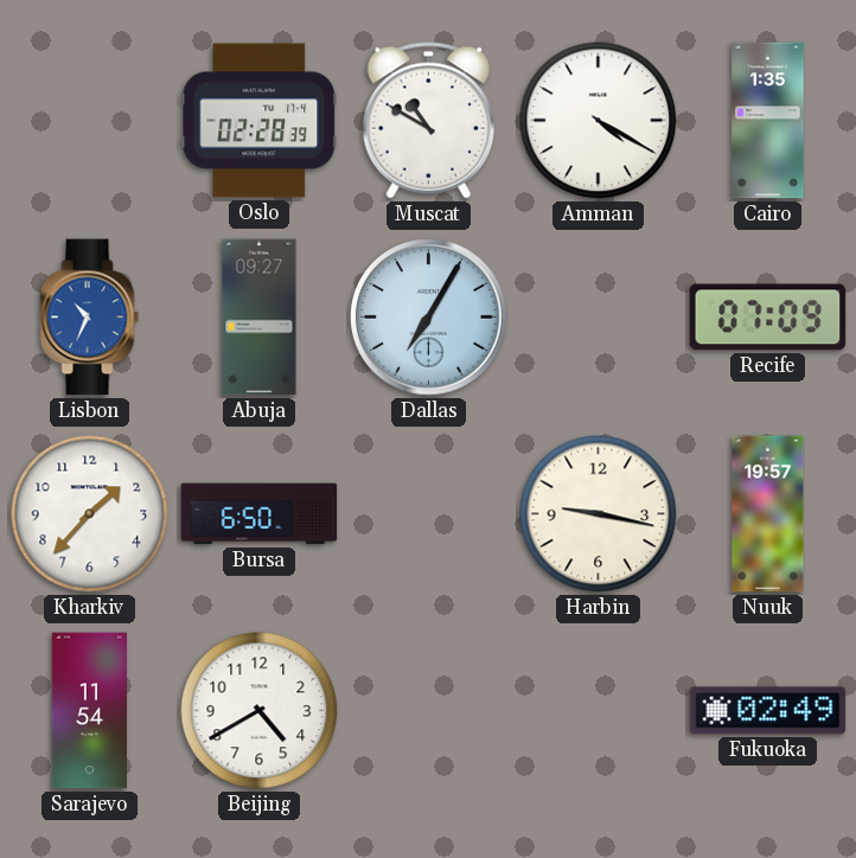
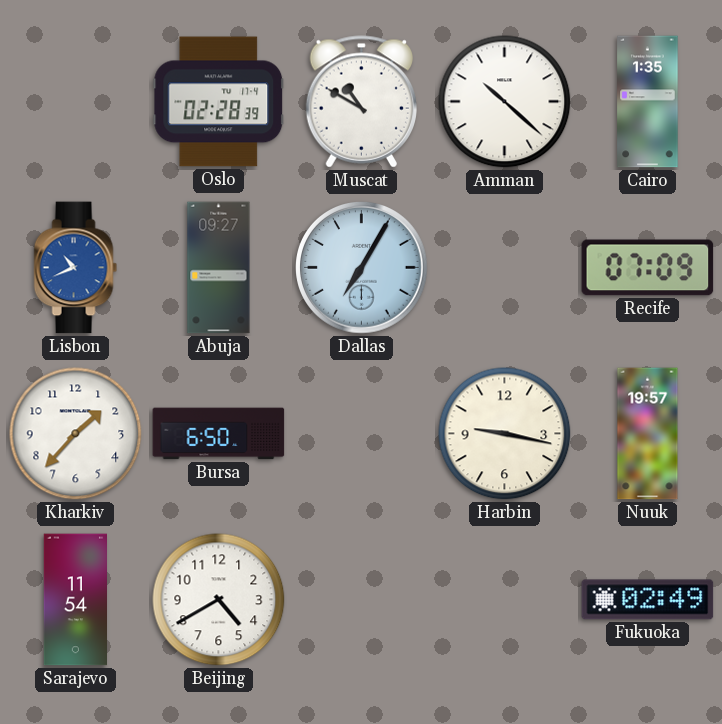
Amman: 4:20 -> 10:22
Lisbon: 10:34 -> 10:41
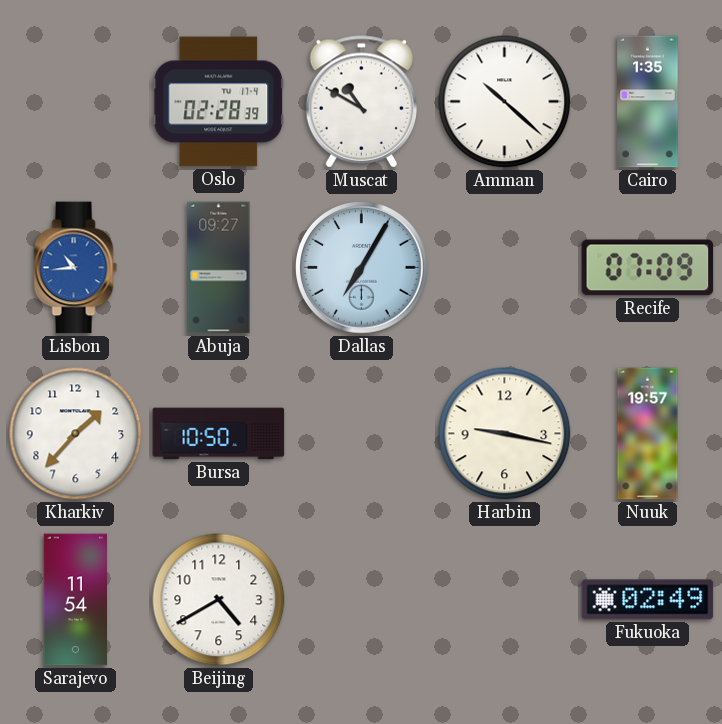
Lisbon: 10:41 -> 10:44
Bursa: 6:50 -> 10:50
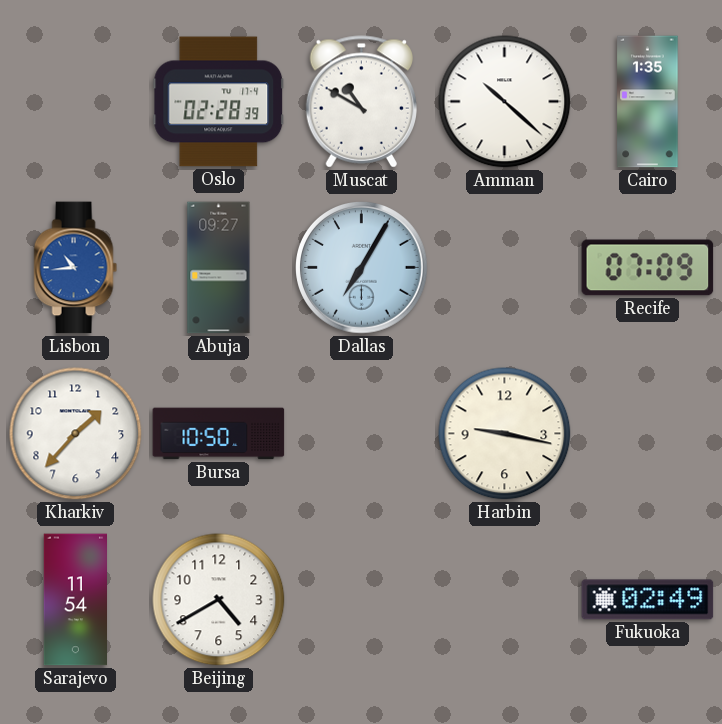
Nuuk: 19:57 -> none
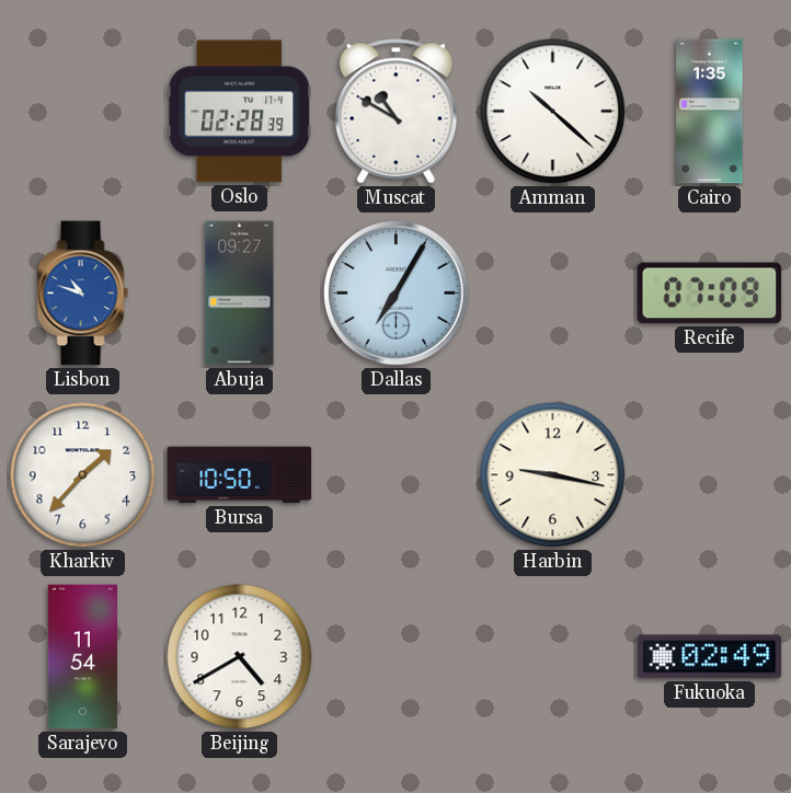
Lisbon: 10:44 -> 10:48
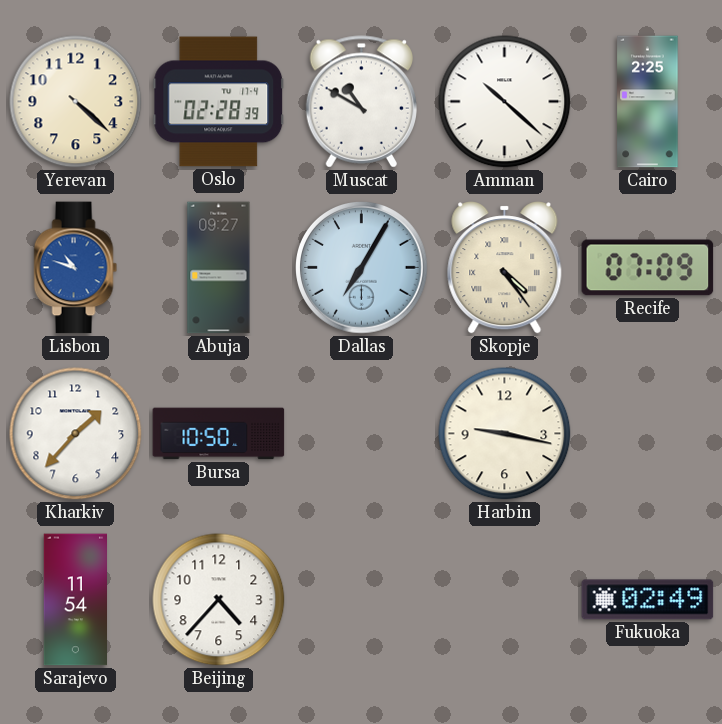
Yerevan: none -> 4:22
Cairo: 1:35 -> 2:25
Skopje: none -> 4:24
Beijing: 4:40 -> 4:37
